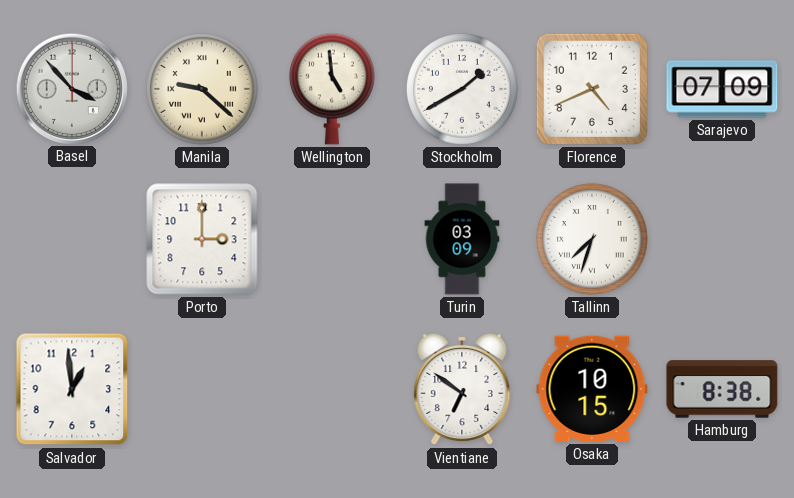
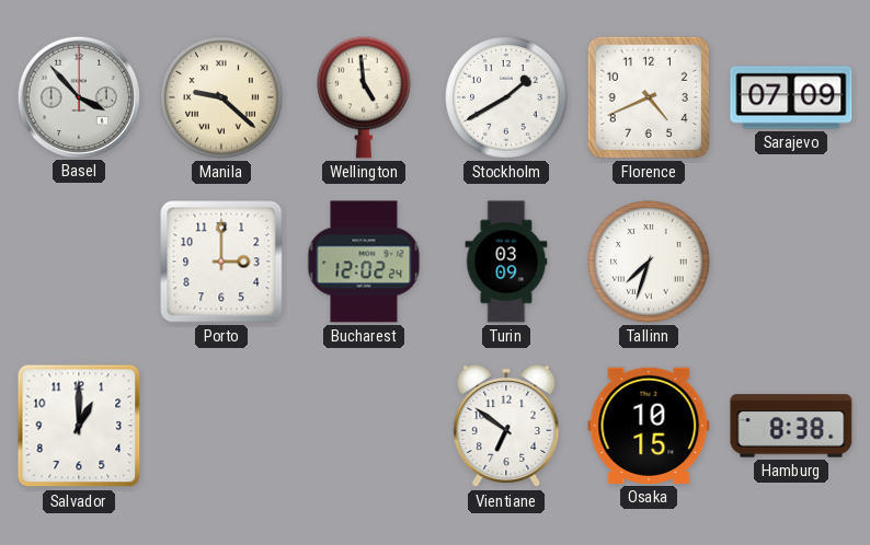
Bucharest: none -> 12:02
Salvador: 12:59 -> 1:00
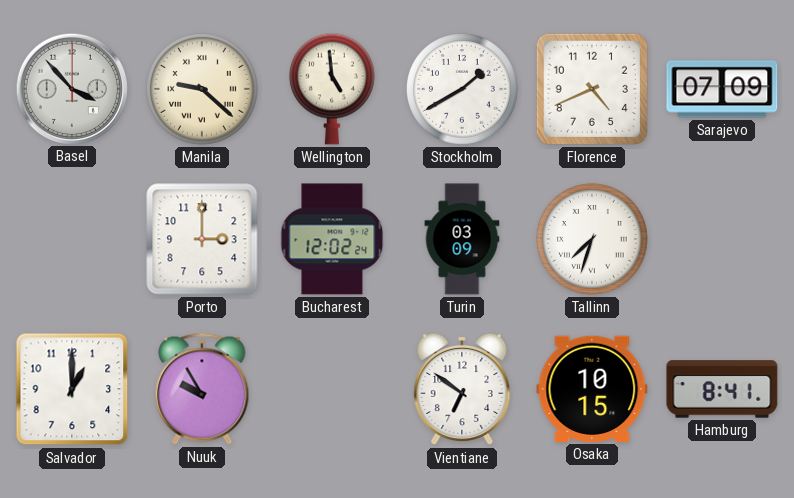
Nuuk: none -> 9:55
Hamburg: 8:38 -> 8:41
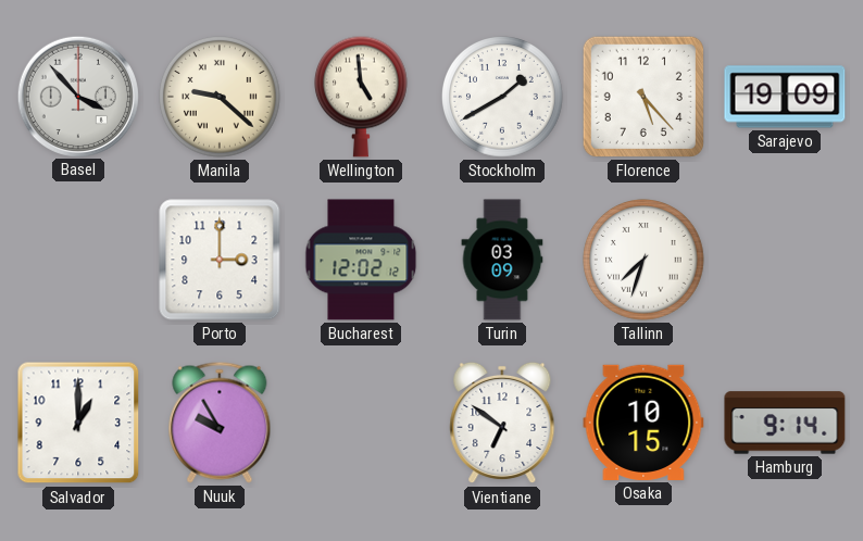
Florence: 4:41 -> 5:23
Sarajevo: 07:09 -> 19:09
Bucharest: 12:02:24 -> 12:02:12
Hamburg: 8:41 -> 9:14
